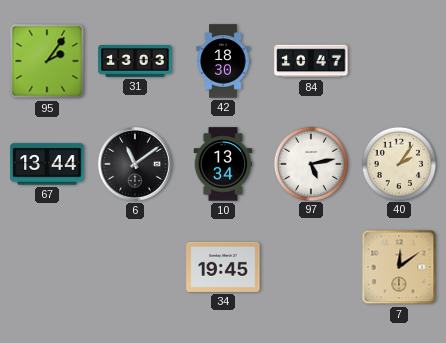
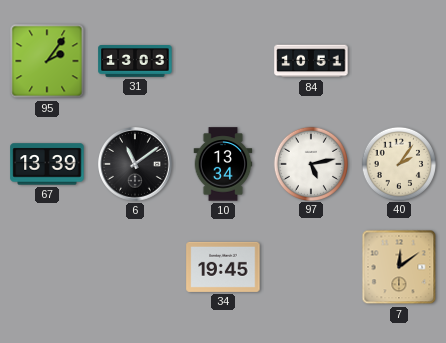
42: 18:30 -> none
84: 10:47 -> 10:51
67: 13:44 -> 13:39
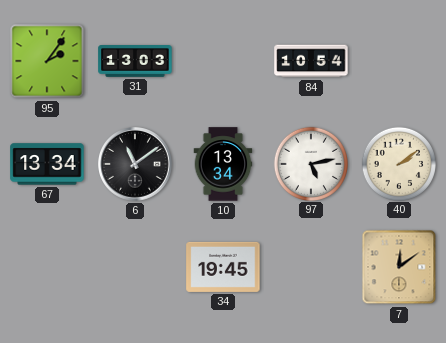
84: 10:51 -> 10:54
67: 13:39 -> 13:34
40: 2:06 -> 2:09
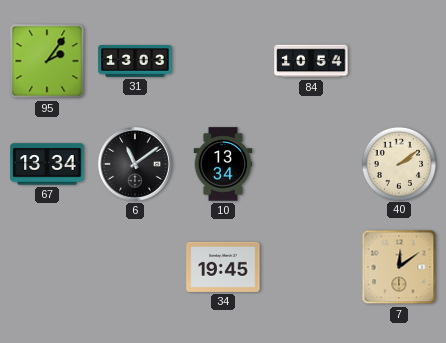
97: 5:13 -> none
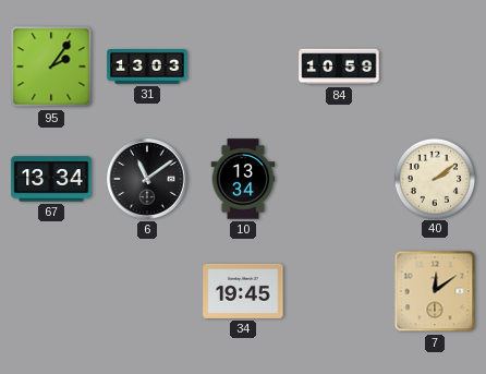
84: 10:54 -> 10:59
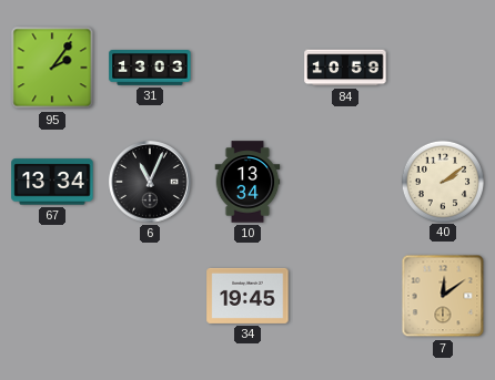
6: 11:09 -> 11:04
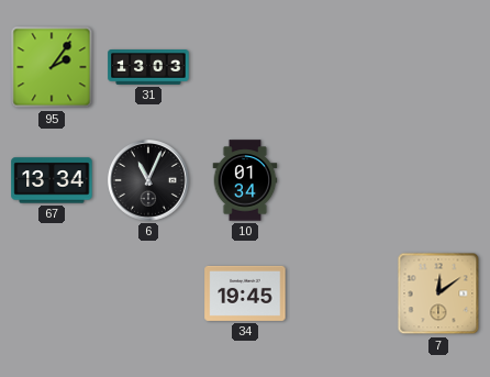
84: 10:59 -> none
10: 13:34 -> 01:34
40: 2:09 -> none
